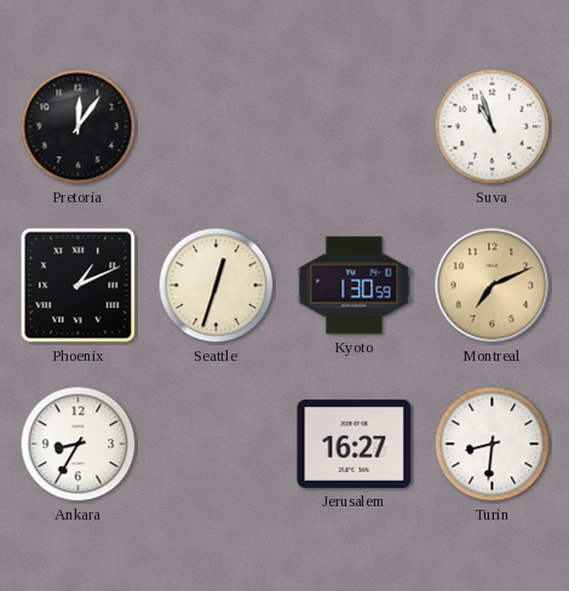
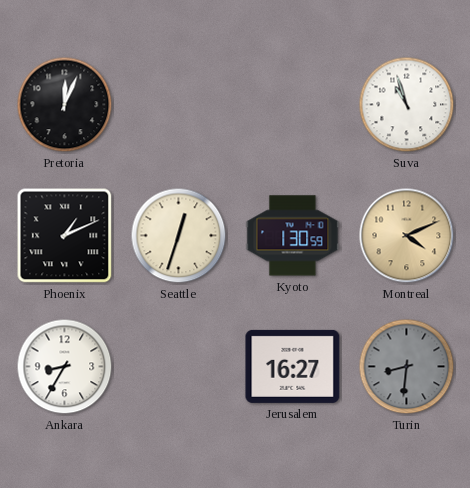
Pretoria: 12:06 -> 12:04
Montreal: 7:11 -> 4:11
Turin dial: white -> grey
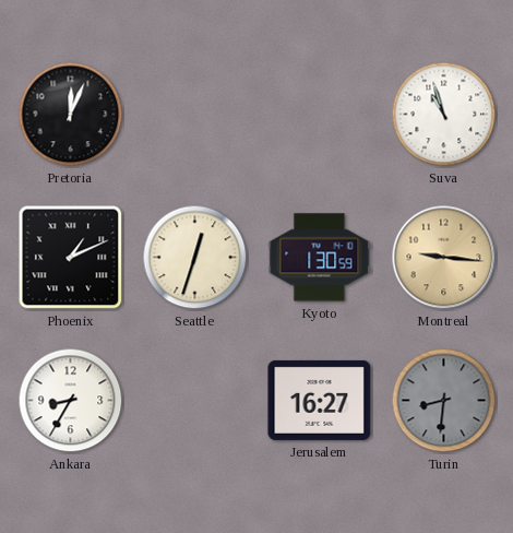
Montreal: 4:11 -> 9:16
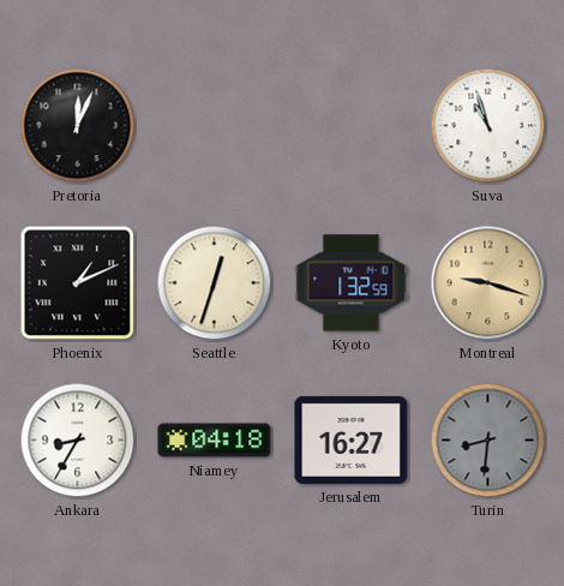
Kyoto: 1:30 -> 1:32
Montreal: 9:16 -> 9:18
Niamey: none -> 04:18
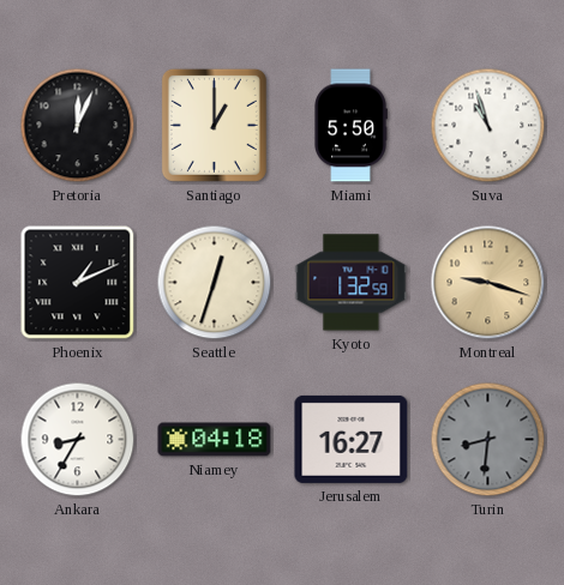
Santiago: none -> 1:00
Miami: none -> 5:50
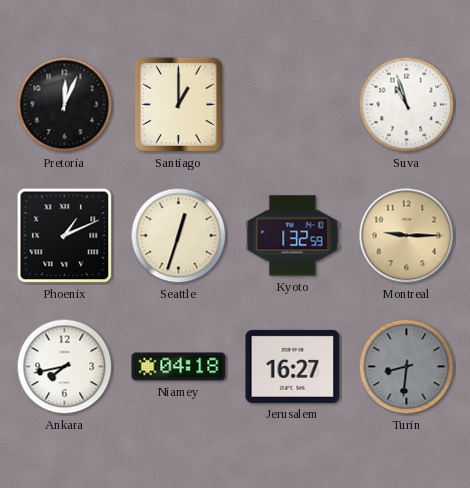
Miami: 5:50 -> none
Montreal: 9:18 -> 9:15
Ankara: 8:35 -> 7:43
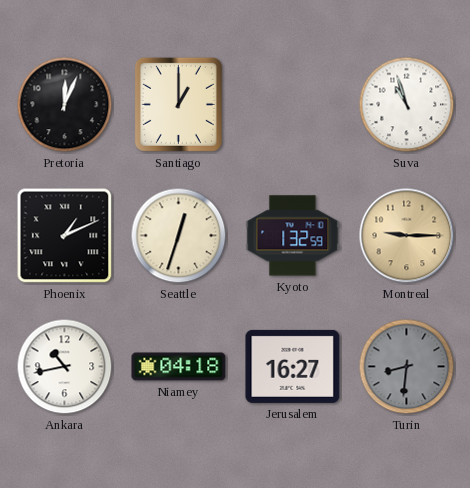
Ankara: 7:43 -> 10:43
